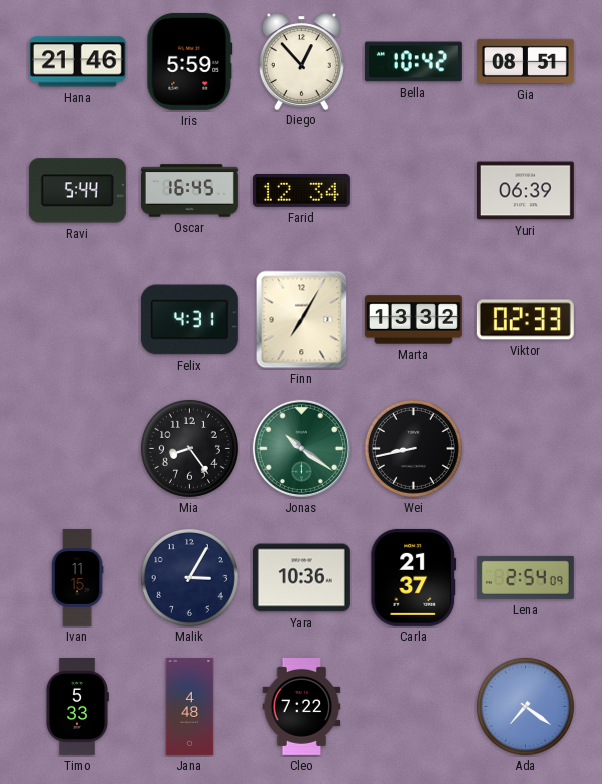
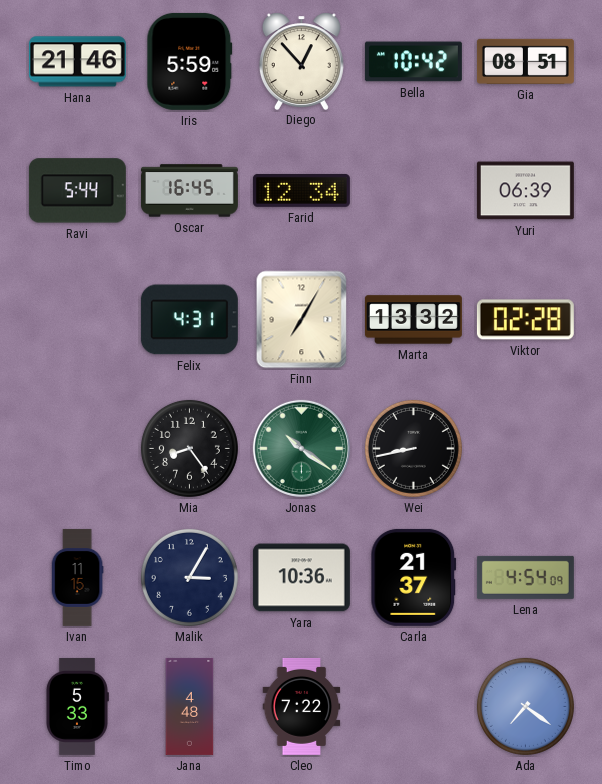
Viktor: 02:33 -> 02:28
Lena: 2:54 -> 4:54
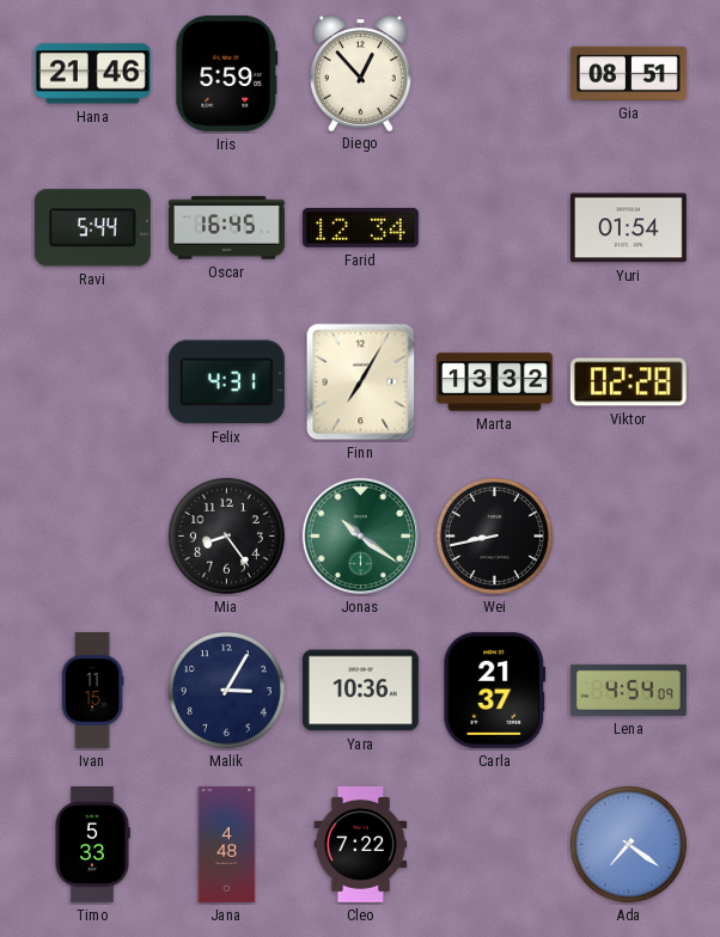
Bella: 10:42 -> none
Yuri: 06:39 -> 01:54
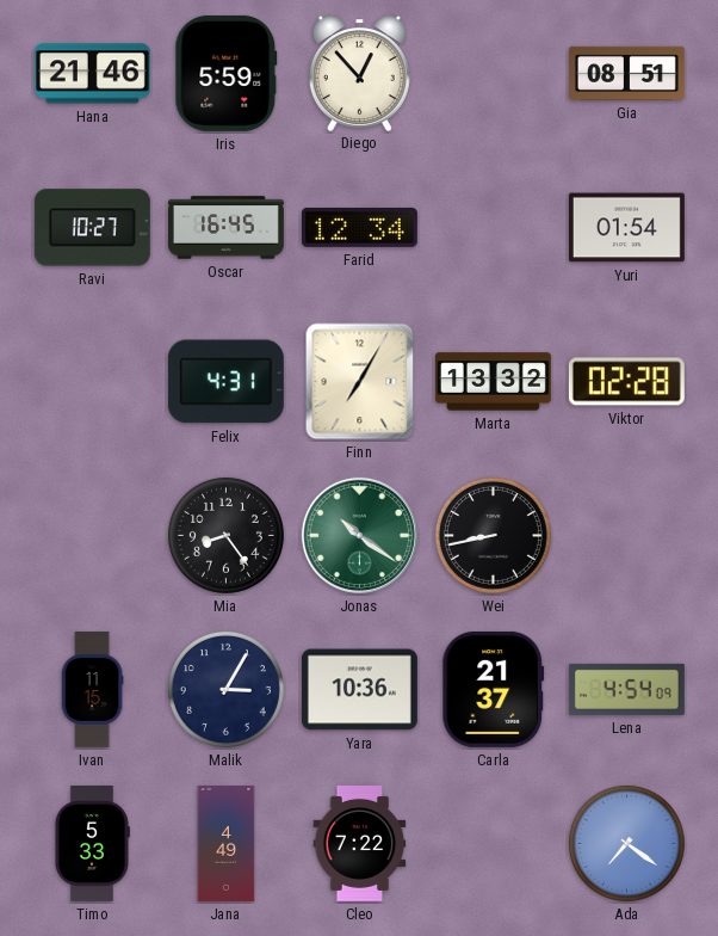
Ravi: 5:44 -> 10:27
Jana: 4:48 -> 4:49
